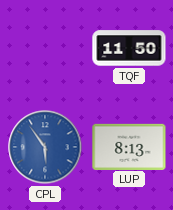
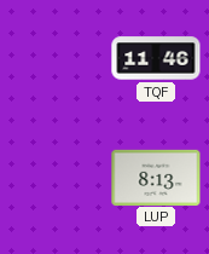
TQF: 11:50 -> 11:46
CPL: 5:54 -> none
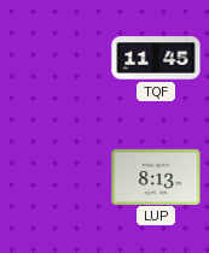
TQF: 11:46 -> 11:45
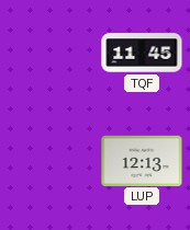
LUP: 8:13 -> 12:13
